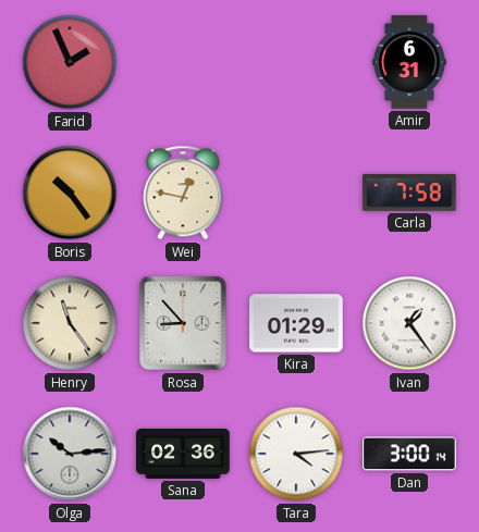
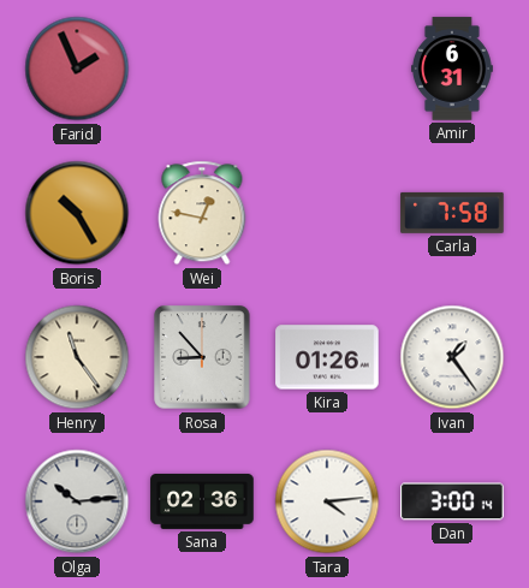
Boris: 10:24 -> 10:25
Kira: 01:29 -> 01:26
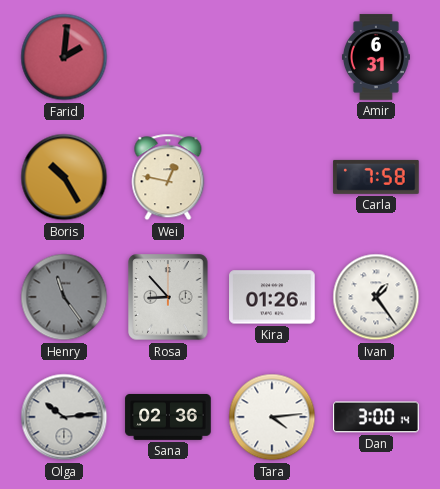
Farid: 1:56 -> 2:01
Henry dial: cream -> grey
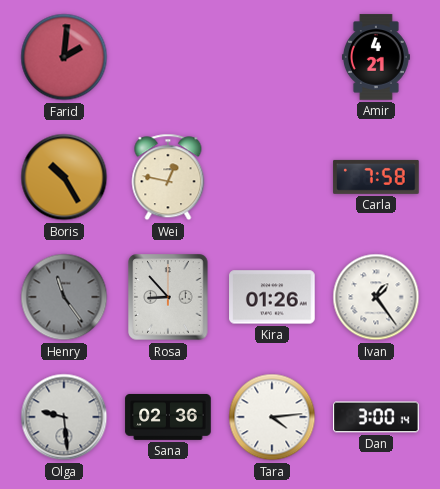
Amir: 6:31 -> 4:21
Olga: 10:14 -> 9:29
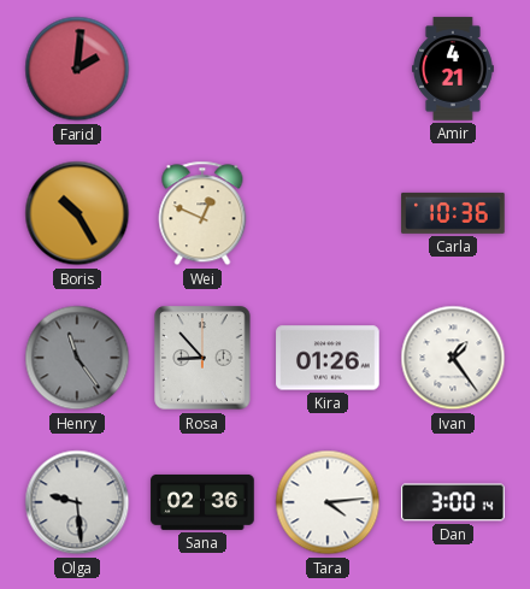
Wei: 12:47 -> 12:49
Carla: 7:58 -> 10:36
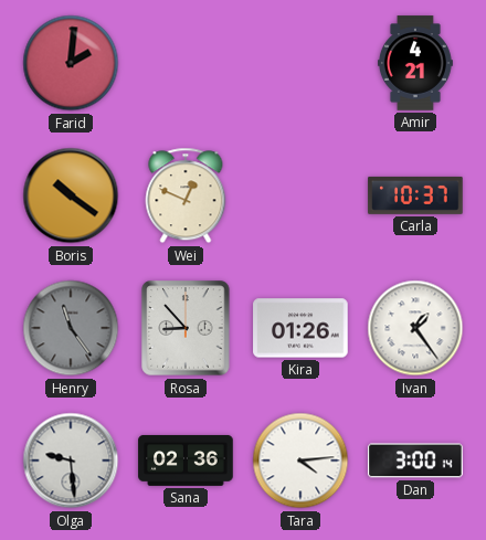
Boris: 10:25 -> 10:21
Carla: 10:36 -> 10:37
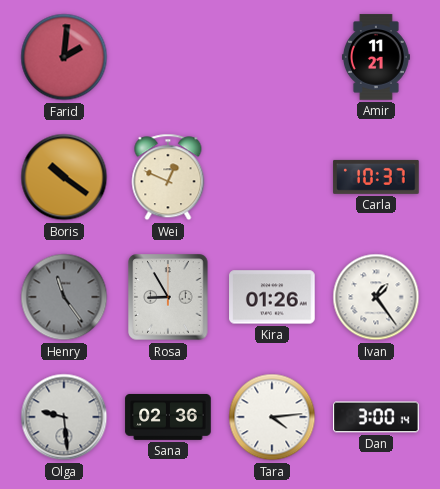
Amir: 4:21 -> 11:21
Rosa: 8:53 -> 8:55
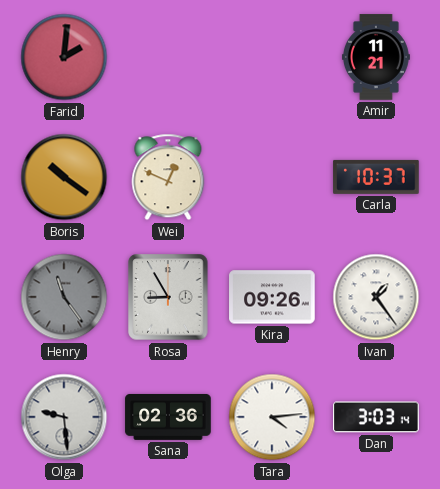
Kira: 01:26 -> 09:26
Dan: 3:00 -> 3:03
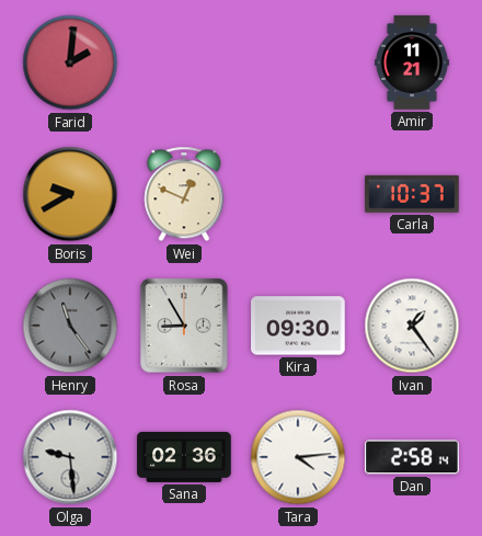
Boris: 10:21 -> 9:40
Kira: 09:26 -> 09:30
Dan: 3:03 -> 2:58
